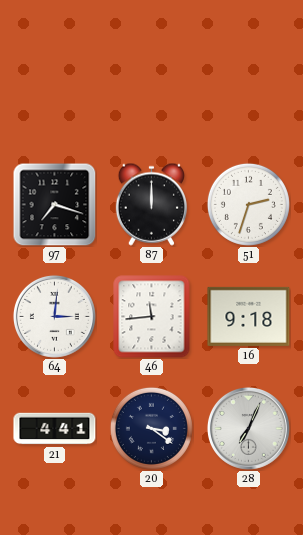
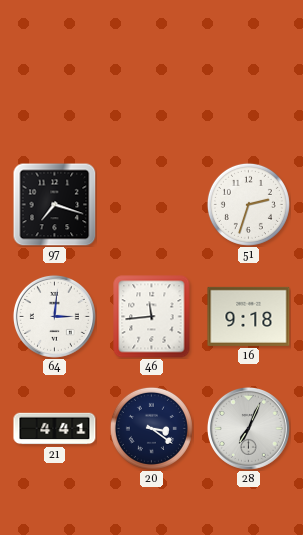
87: 12:00 -> none
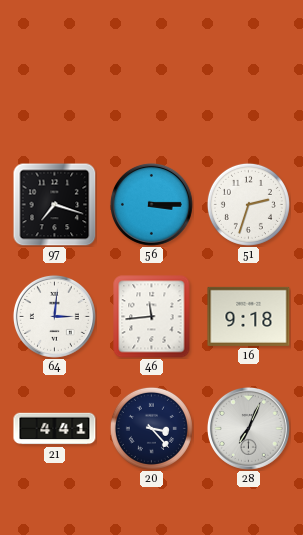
56: none -> 3:15
20: 3:21 -> 3:23
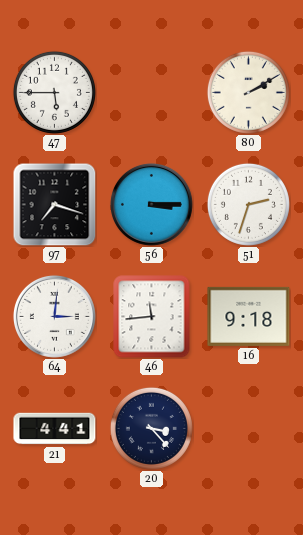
47: none -> 5:45
80: none -> 2:10
28: 7:04 -> none
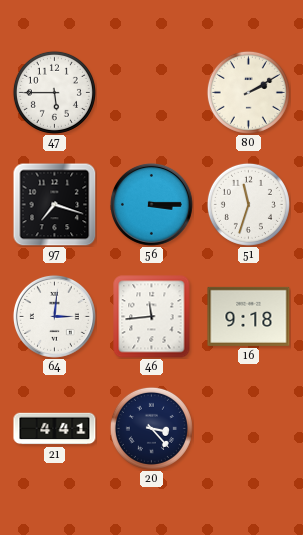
51: 2:33 -> 11:33
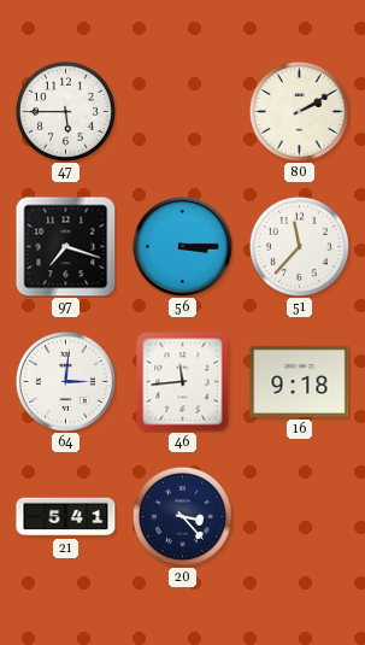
51: 11:33 -> 11:37
21: 4:41 -> 5:41
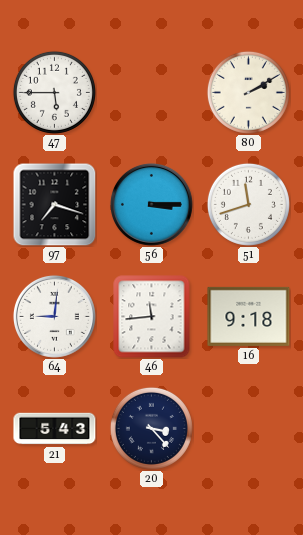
51: 11:37 -> 11:42
64: 3:01 -> 9:01
21: 5:41 -> 5:43
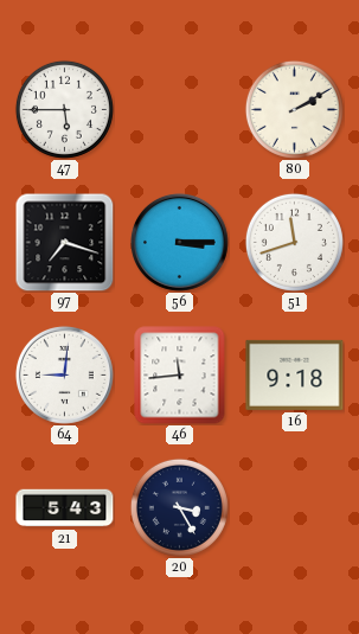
20: 3:23 -> 3:25
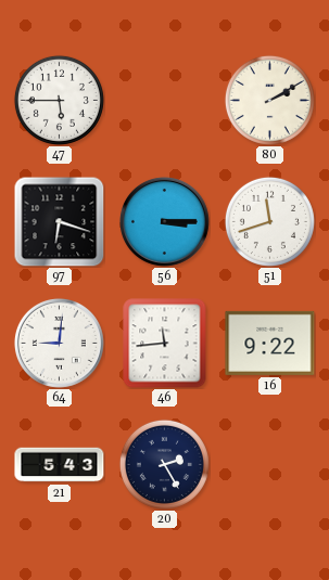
97: 7:18 -> 6:18
16: 9:18 -> 9:22
20: 3:25 -> 2:25
